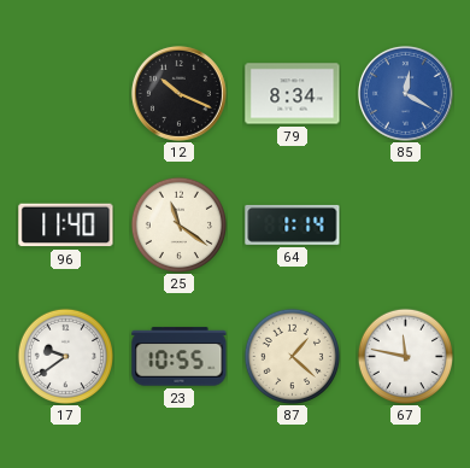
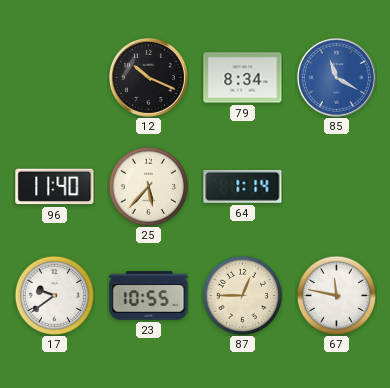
85: 12:20 -> 11:20
25: 11:21 -> 5:37
87: 1:22 -> 12:45
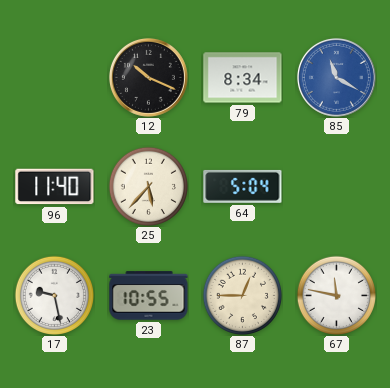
64: 1:14 -> 5:04
17: 9:39 -> 9:28
